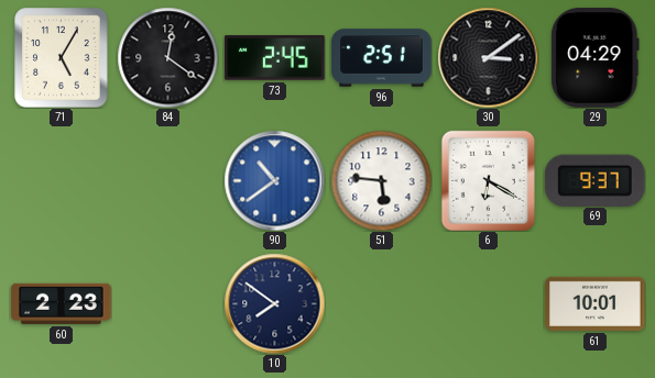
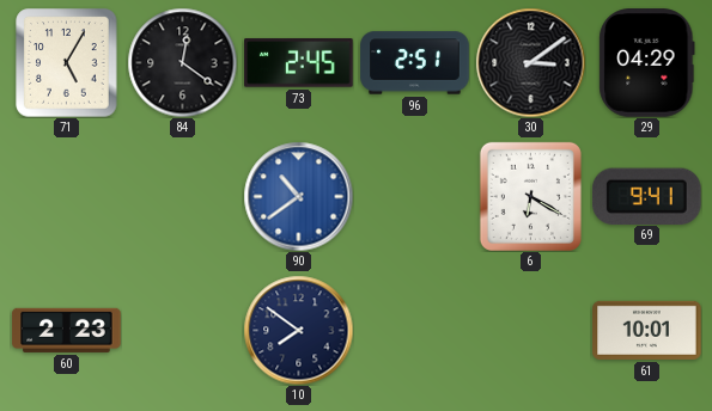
51: 5:46 -> none
69: 9:37 -> 9:41
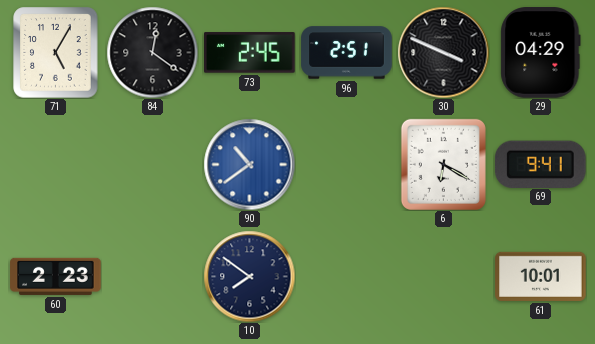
30: 3:09 -> 3:49
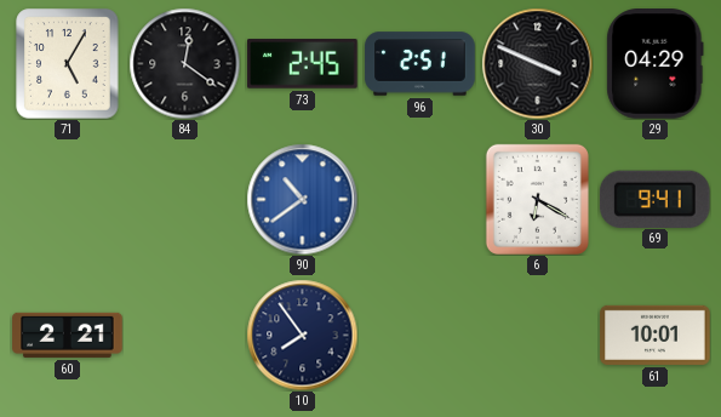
60: 2:23 -> 2:21
10: 7:51 -> 7:54
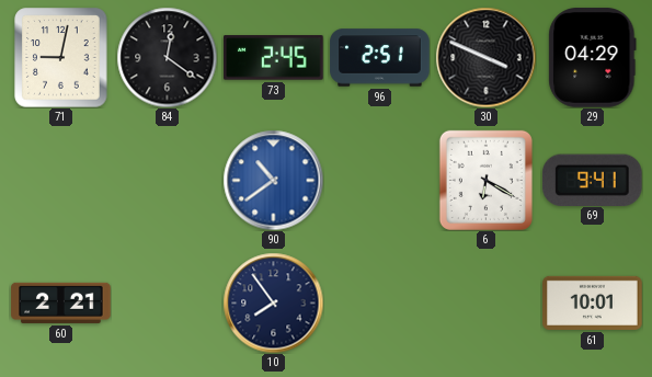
71: 5:05 -> 9:02
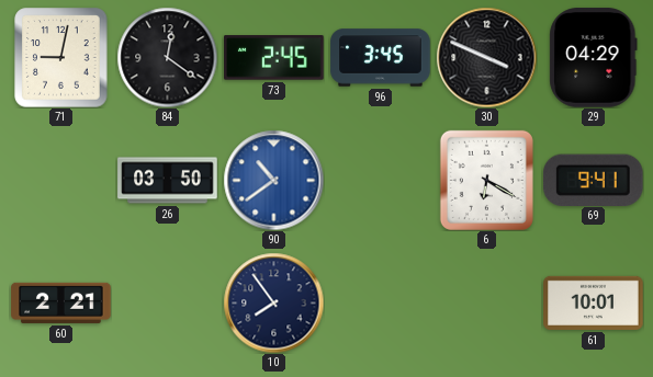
96: 2:51 -> 3:45
26: none -> 03:50
